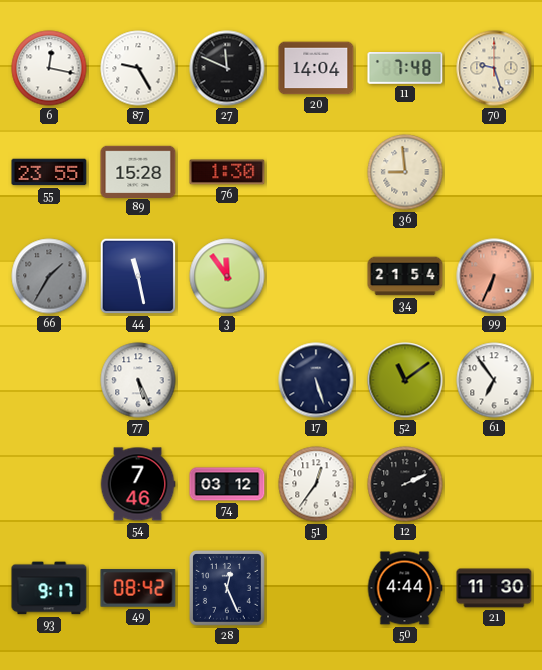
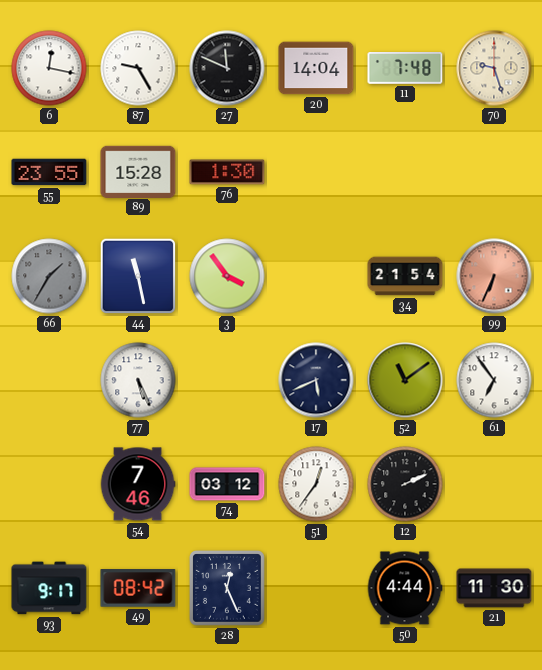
36: 8:59 -> none
3: 11:54 -> 3:54
17: 5:27 -> 5:41
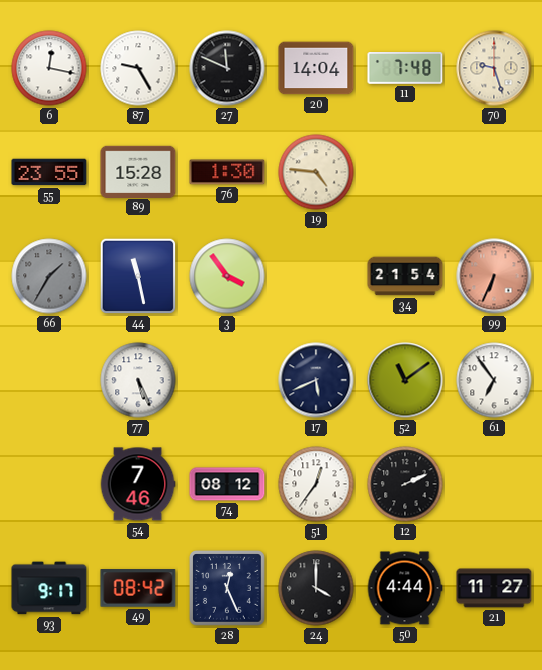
19: none -> 4:46
74: 03:12 -> 08:12
24: none -> 4:00
21: 11:30 -> 11:27
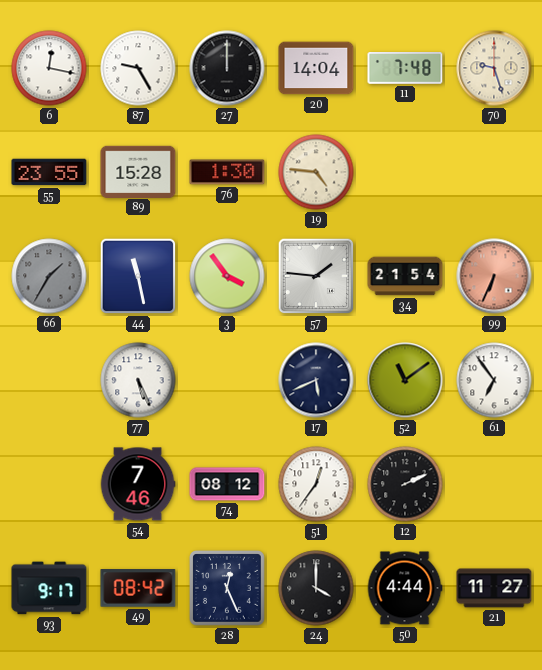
27: 11:49 -> 12:00
57: none -> 1:46
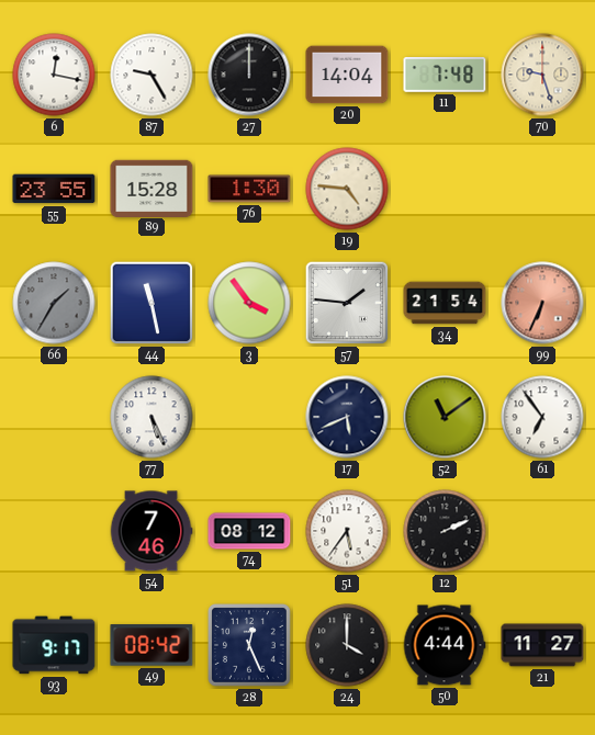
51: 12:36 -> 5:36
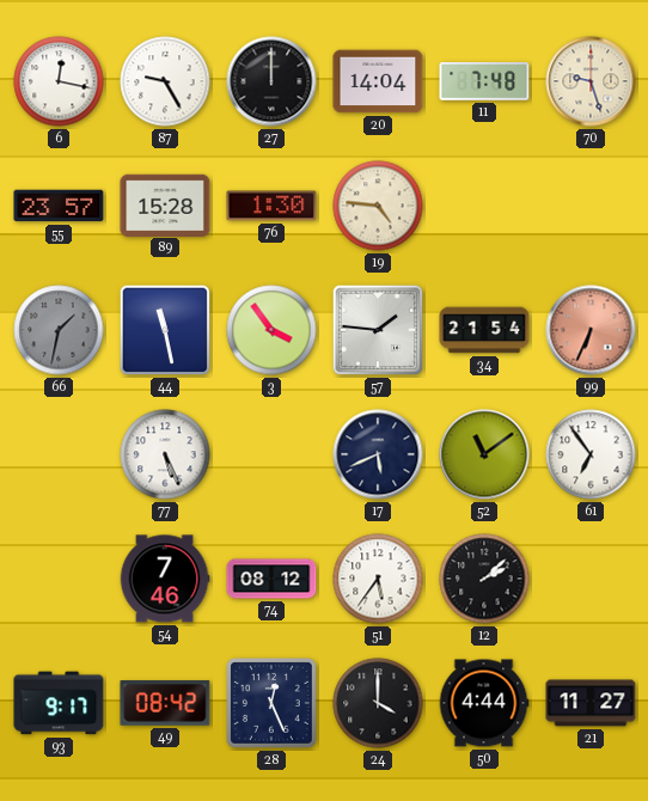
55: 23:55 -> 23:57
66: 1:35 -> 1:32
12: 2:11 -> 2:08
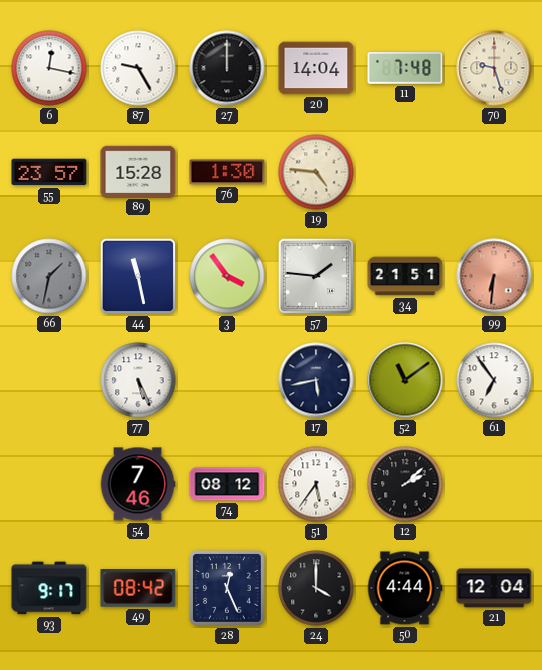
34: 21:54 -> 21:51
99: 6:34 -> 6:31
17: 5:41 -> 5:43
21: 11:27 -> 12:04
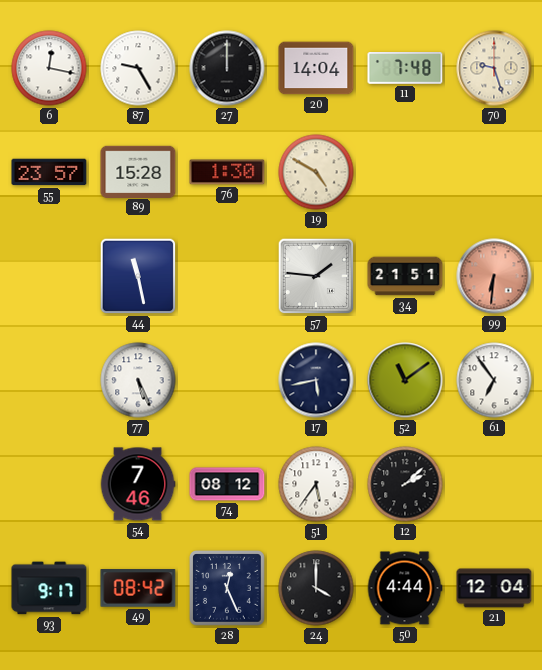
19: 4:46 -> 4:50
66: 1:32 -> none
3: 3:54 -> none
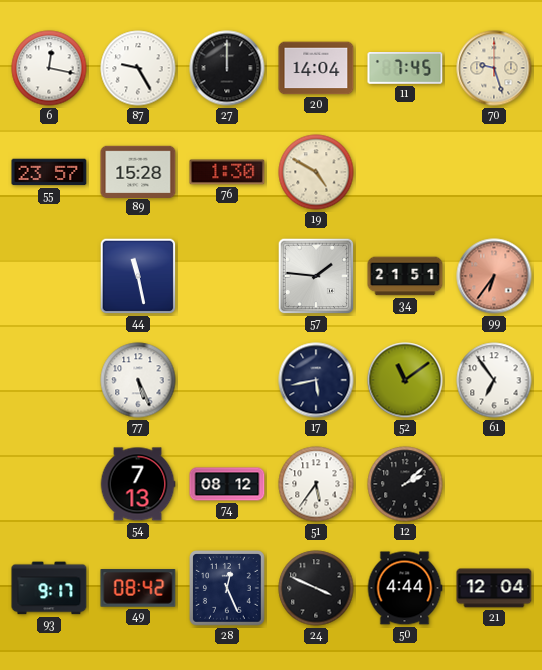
11: 7:48 -> 7:45
99: 6:31 -> 6:36
54: 7:46 -> 7:13
24: 4:00 -> 3:49
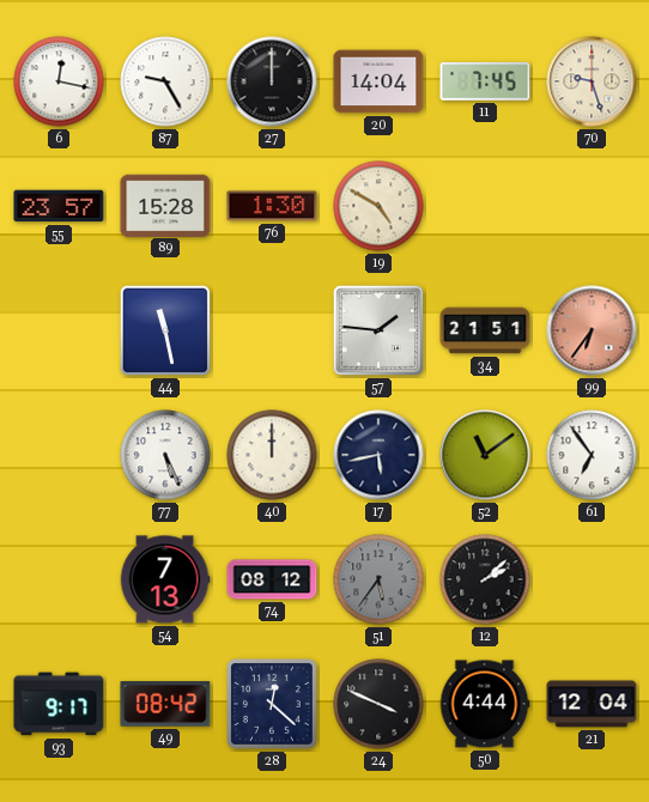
40: none -> 12:00
51 dial: white -> grey
28: 12:26 -> 12:22
